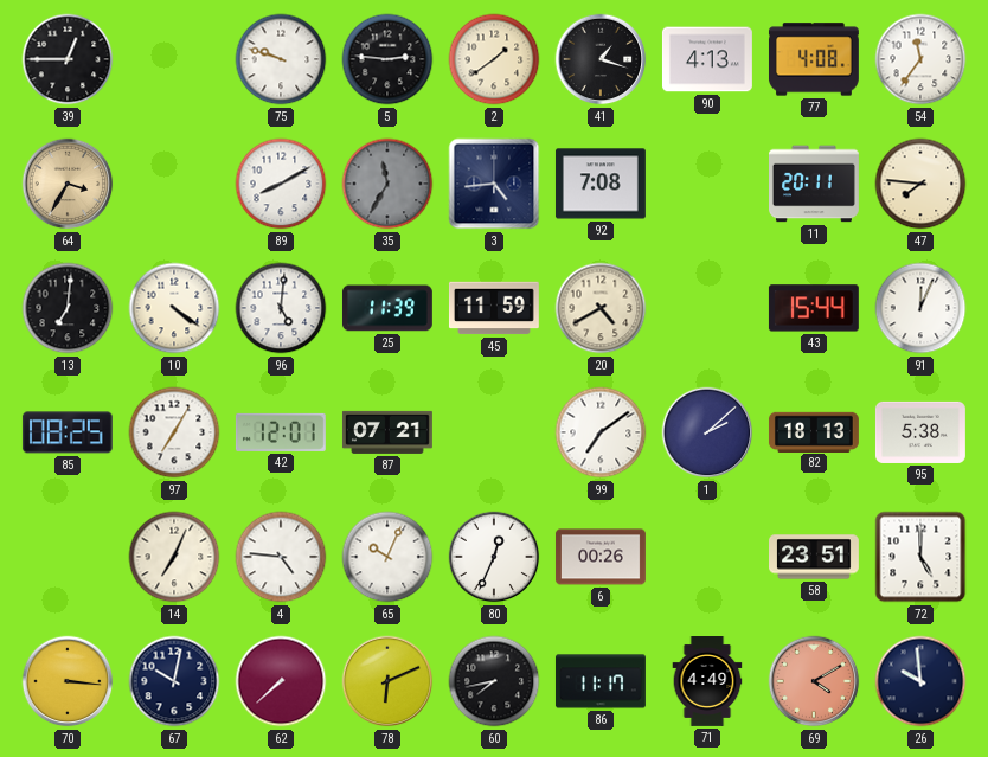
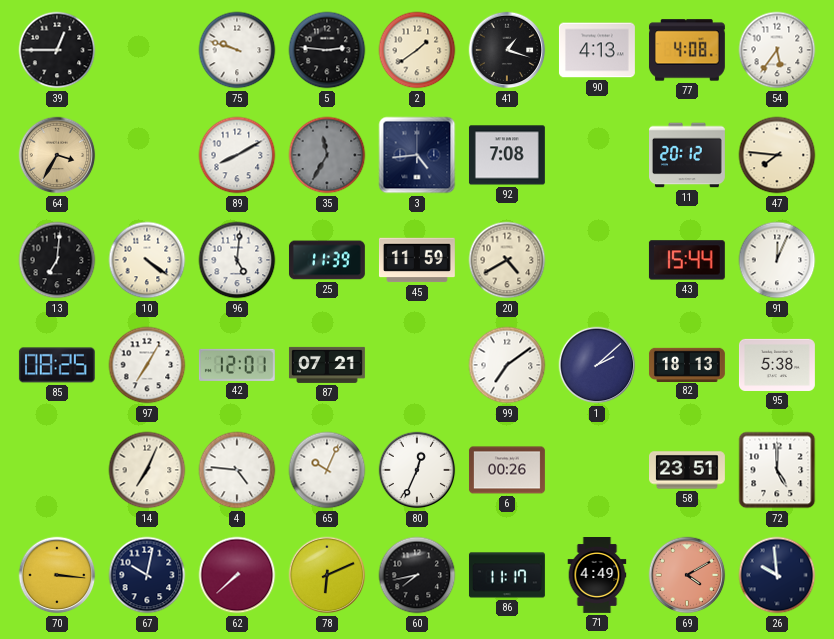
54: 11:36 -> 5:36
11: 20:11 -> 20:12
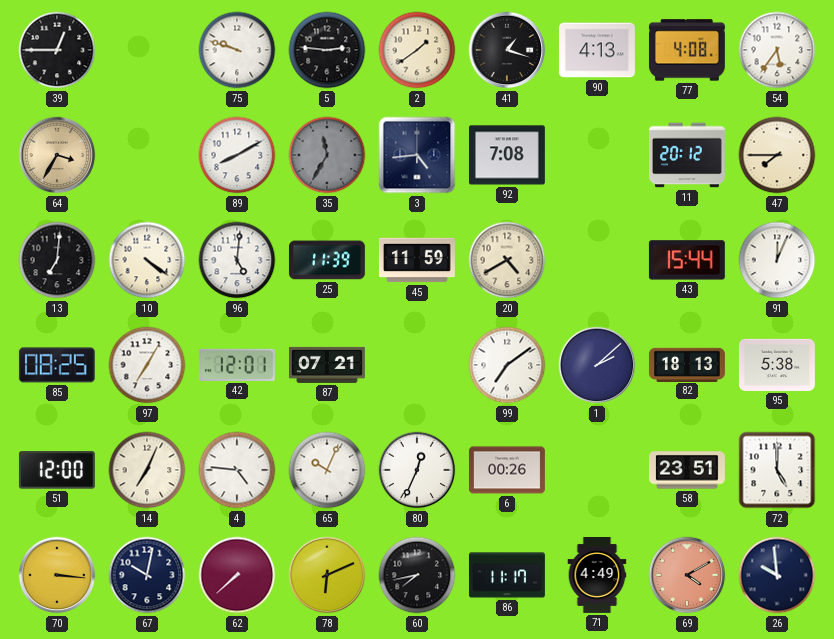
47: 7:46 -> 7:45
51: none -> 12:00
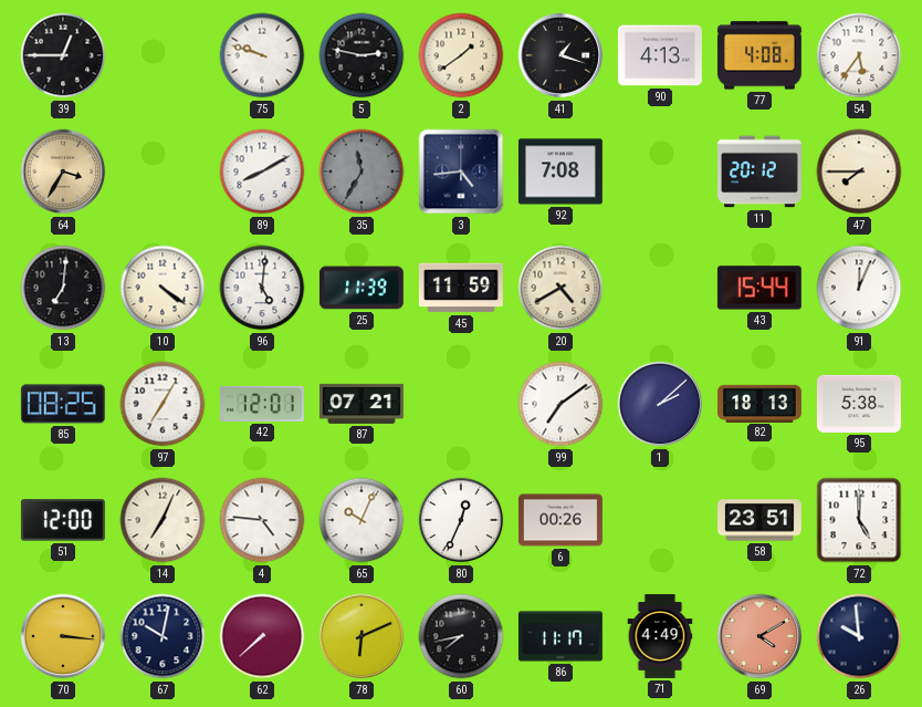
5: 2:46 -> 2:47
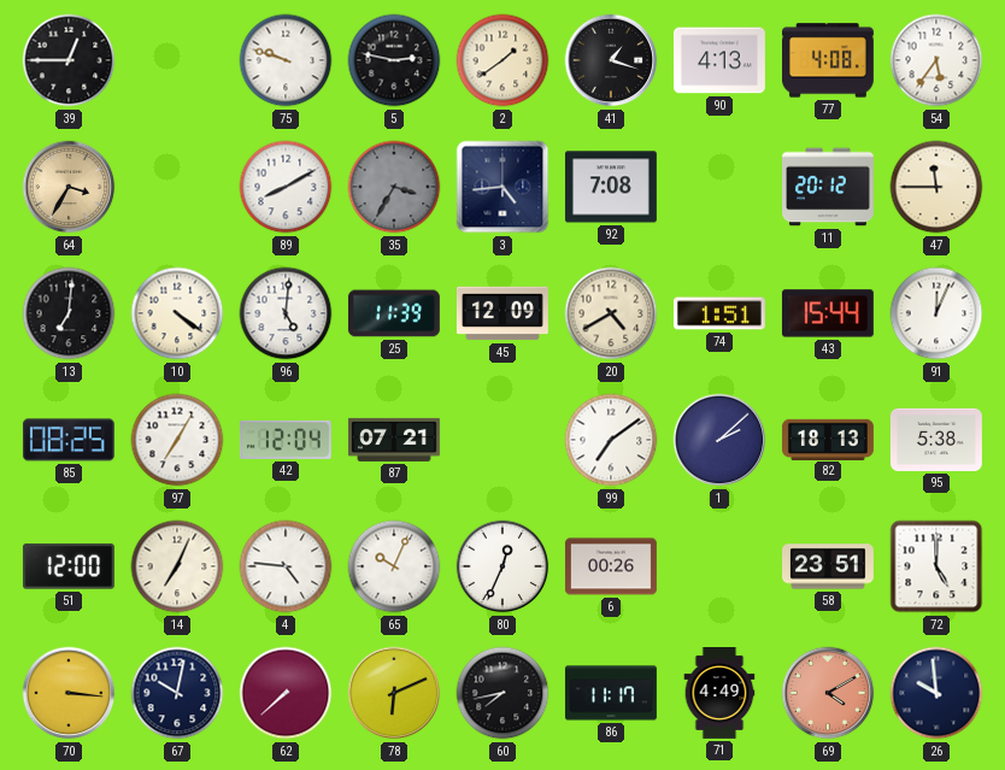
35: 11:35 -> 3:35
47: 7:45 -> 11:45
45: 11:59 -> 12:09
74: none -> 1:51
42: 12:01 -> 12:04
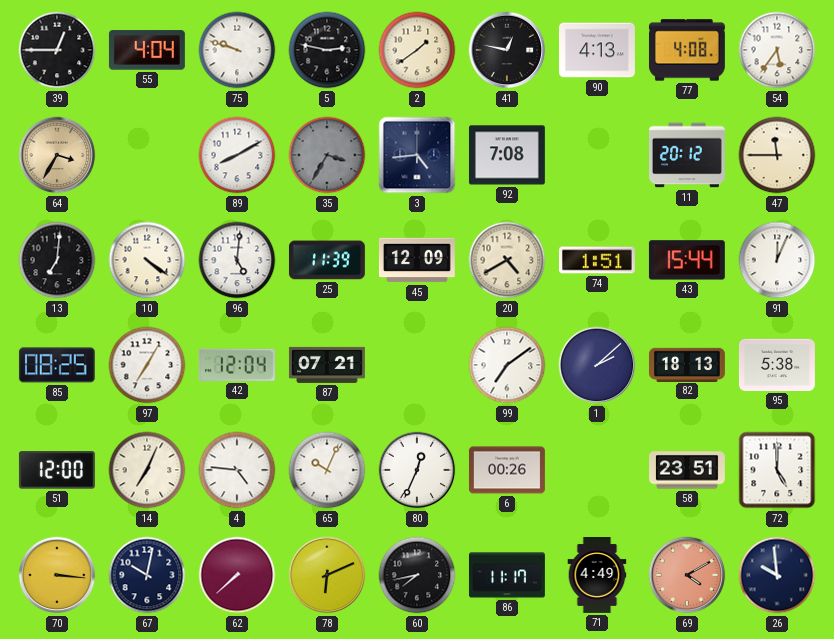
55: none -> 4:04
41: 1:18 -> 12:47
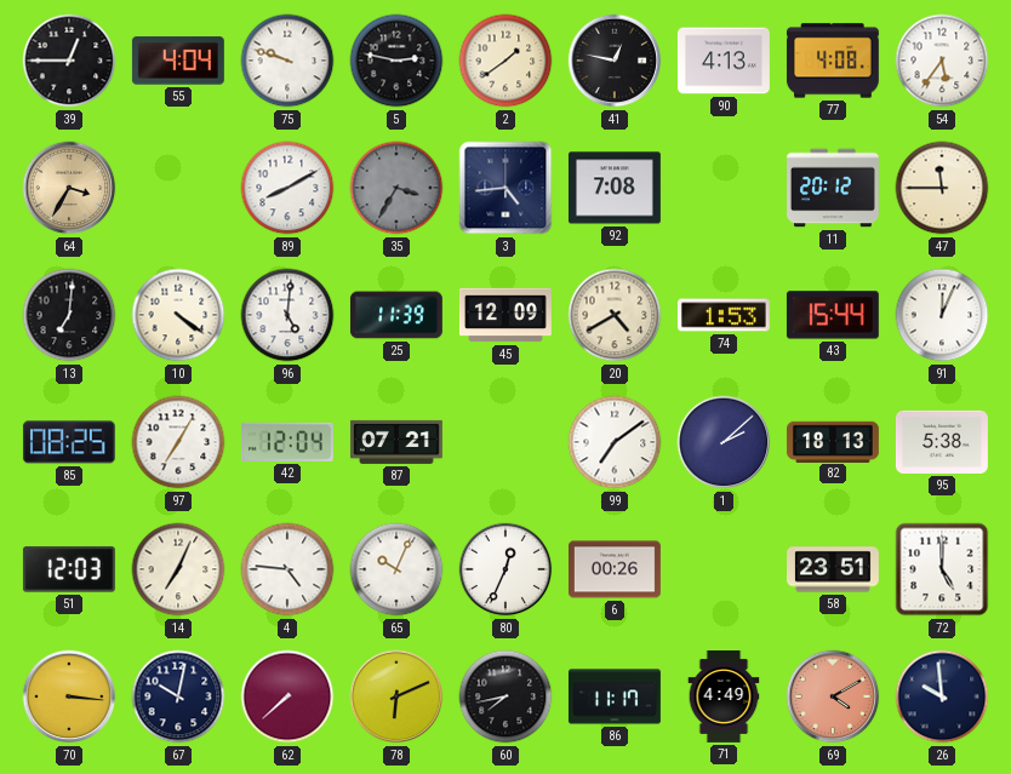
74: 1:51 -> 1:53
51: 12:00 -> 12:03
